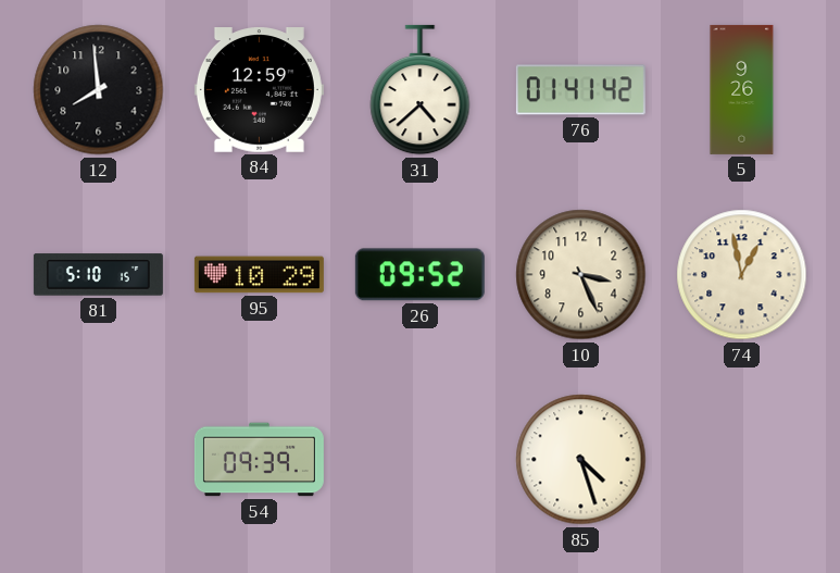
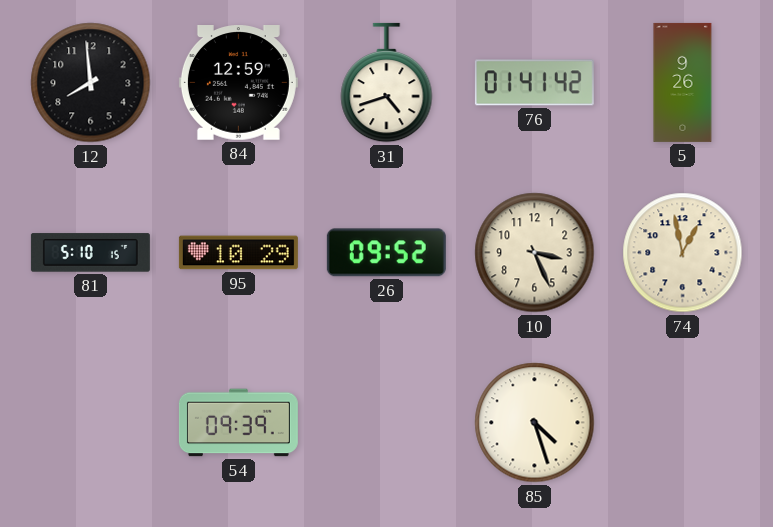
31: 4:38 -> 4:42
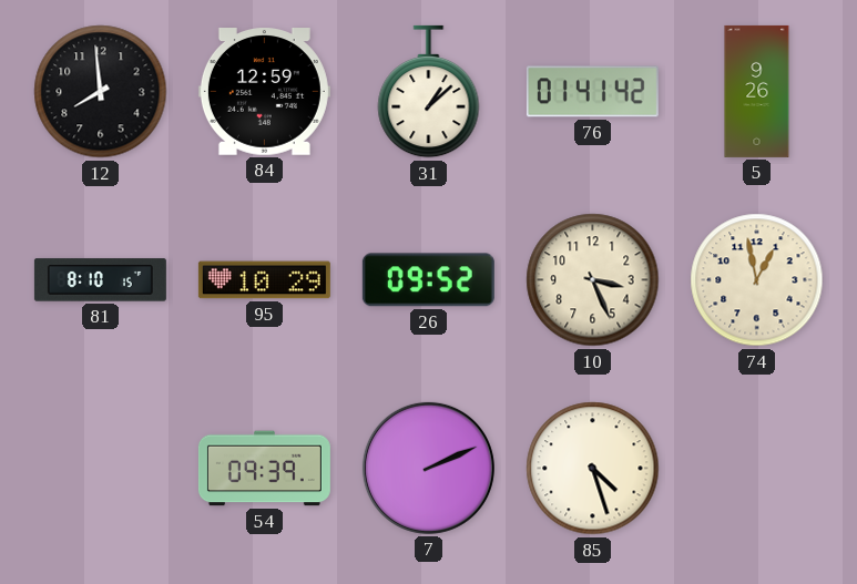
31: 4:42 -> 1:08
81: 5:10 -> 8:10
7: none -> 2:11
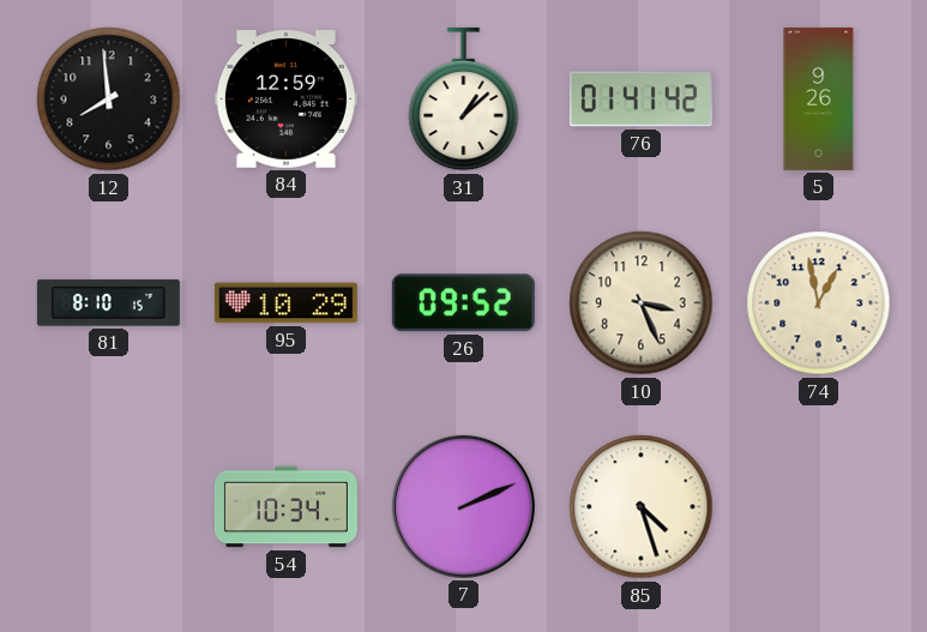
54: 09:39 -> 10:34
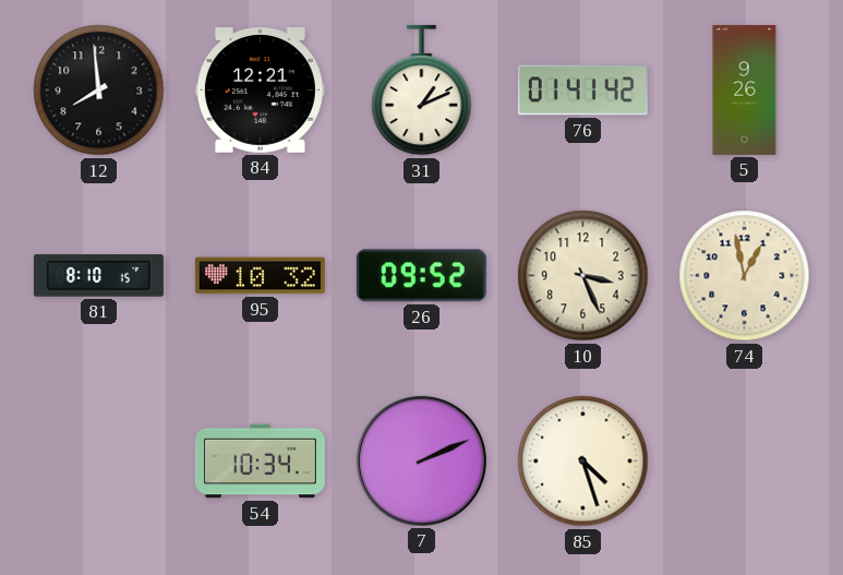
84: 12:59 -> 12:21
31: 1:08 -> 1:11
95: 10:29 -> 10:32
